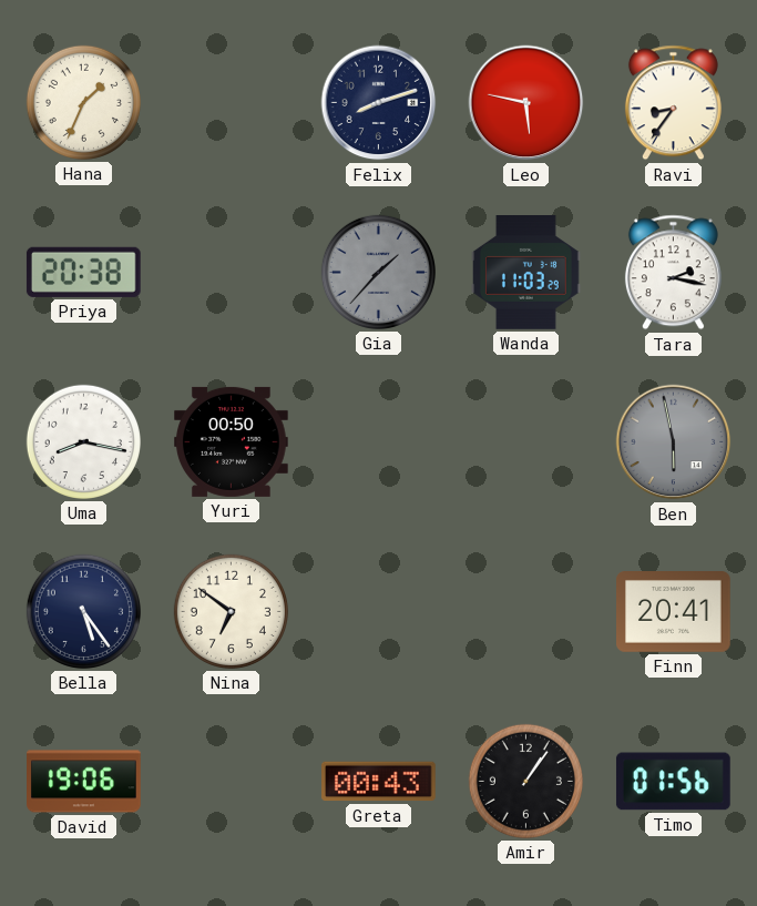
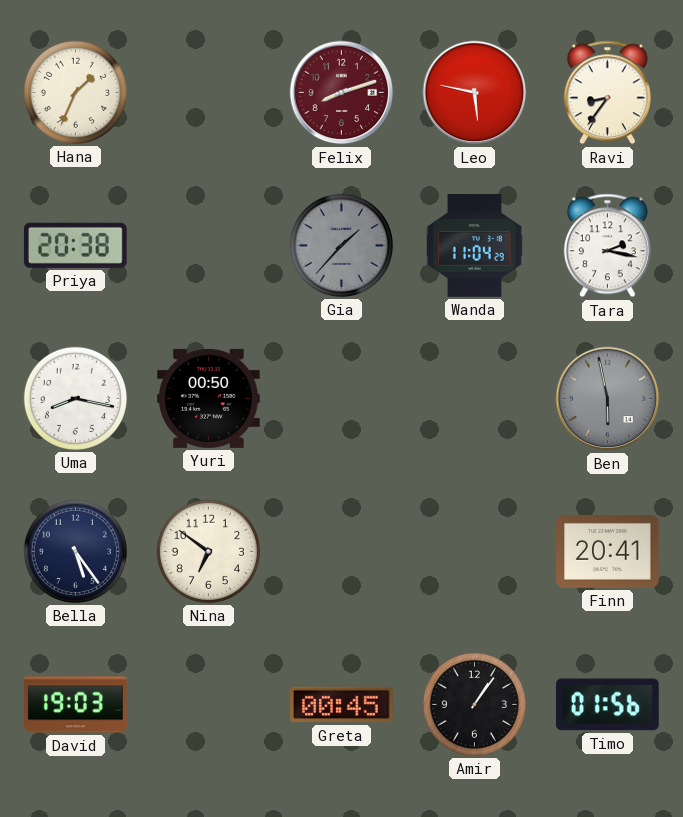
Felix dial: navy -> burgundy
Wanda: 11:03 -> 11:04
David: 19:06 -> 19:03
Greta: 00:43 -> 00:45
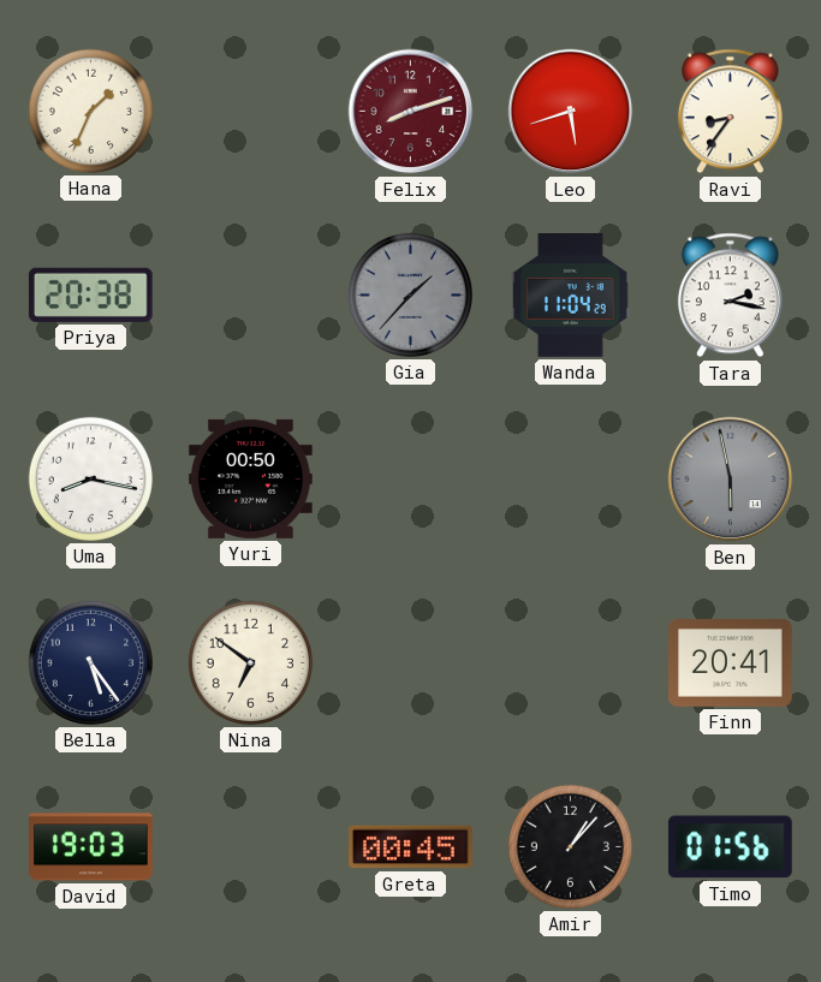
Leo: 5:47 -> 5:42
Amir: 1:06 -> 1:07
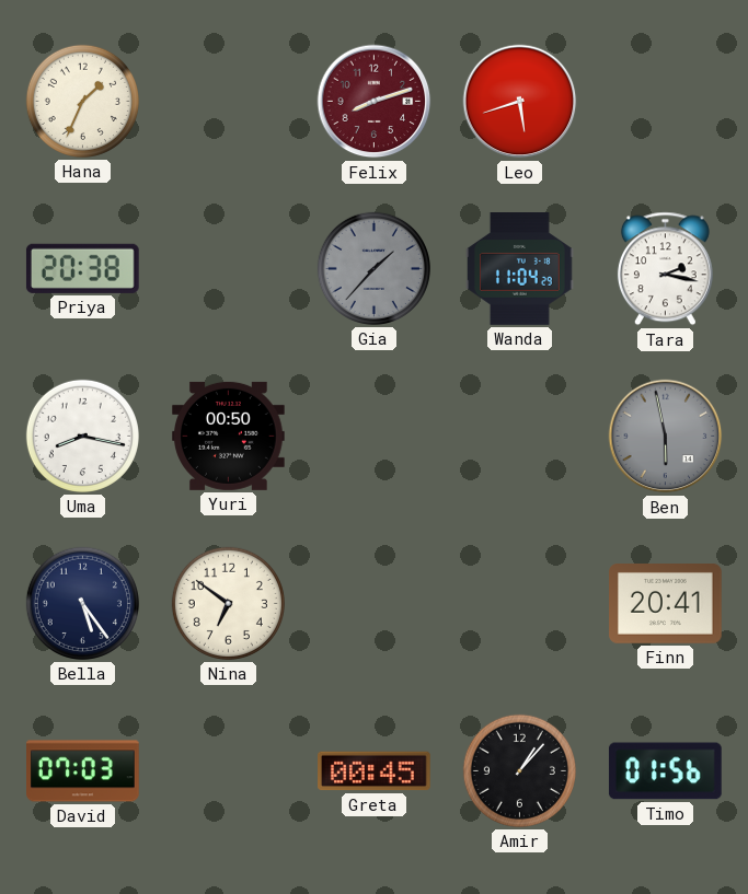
Ravi: 8:36 -> none
David: 19:03 -> 07:03
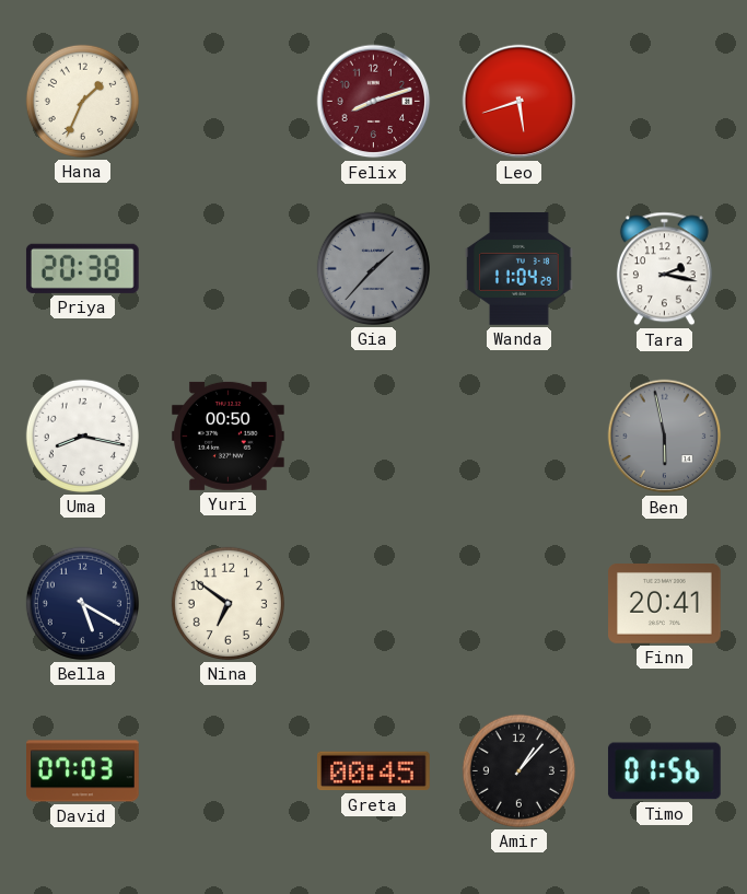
Bella: 5:24 -> 5:20
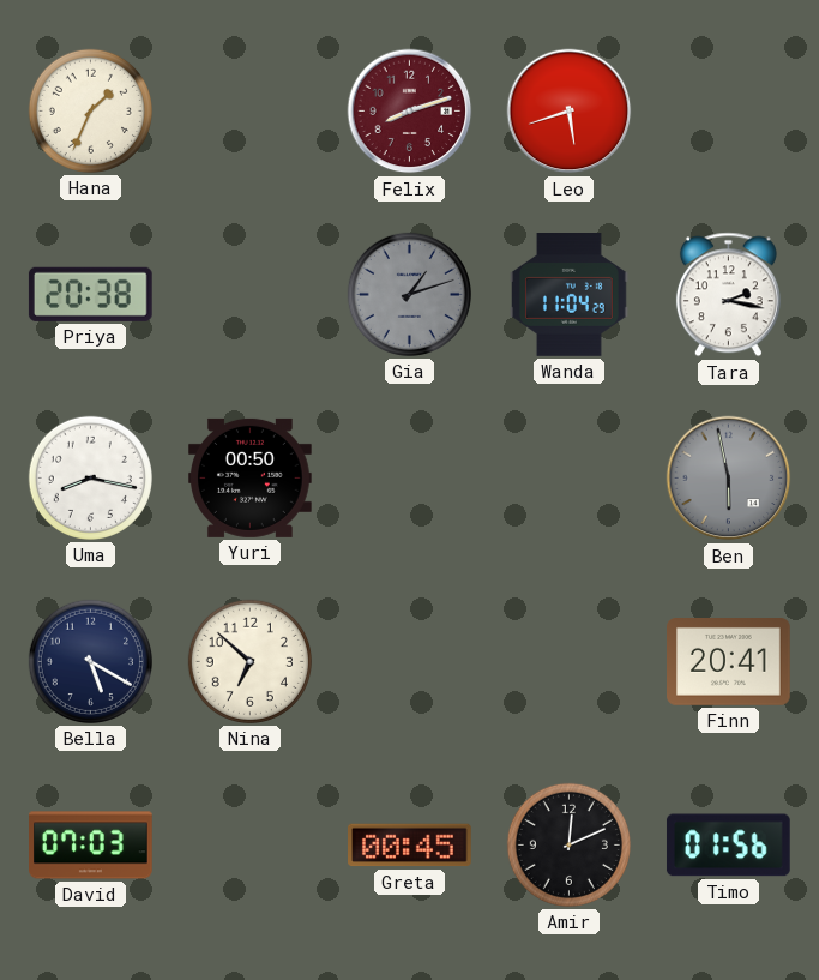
Gia: 1:37 -> 1:12
Nina: 6:51 -> 6:52
Amir: 1:07 -> 12:11
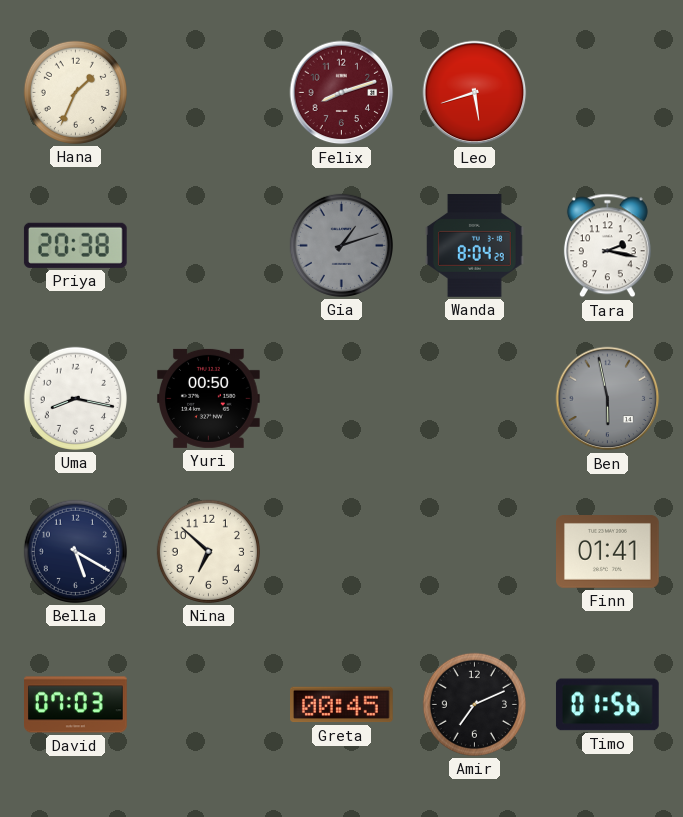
Wanda: 11:04 -> 8:04
Finn: 20:41 -> 01:41
Amir: 12:11 -> 7:11
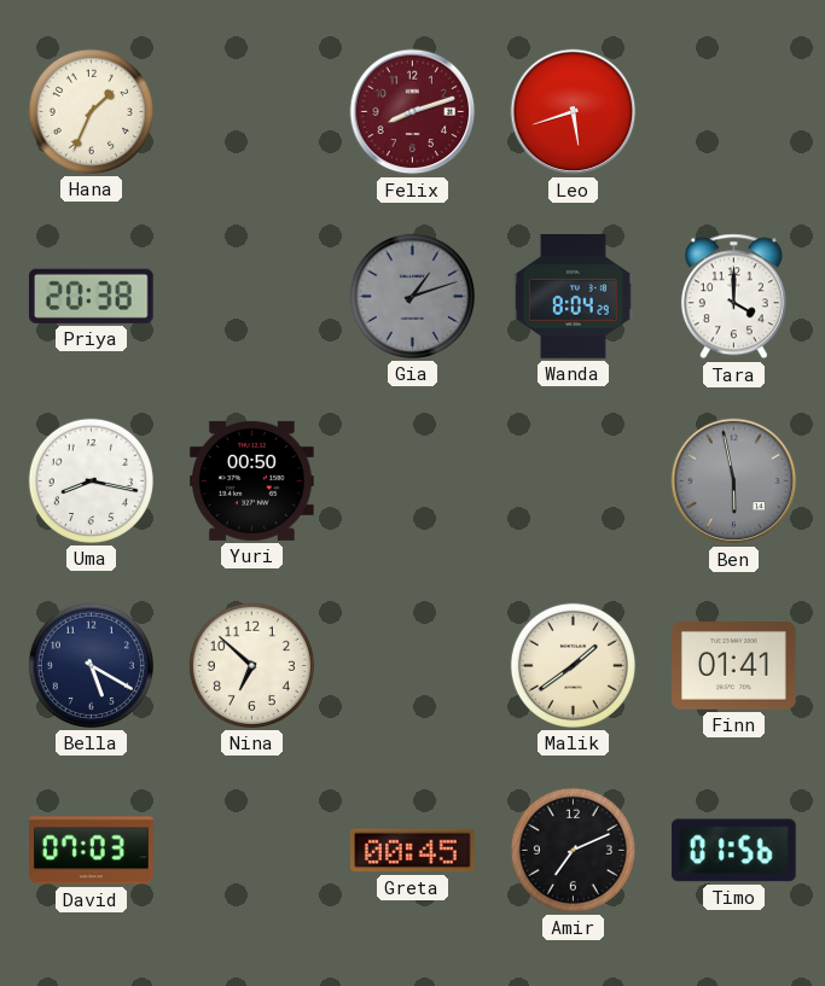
Tara: 2:17 -> 4:00
Malik: none -> 1:39
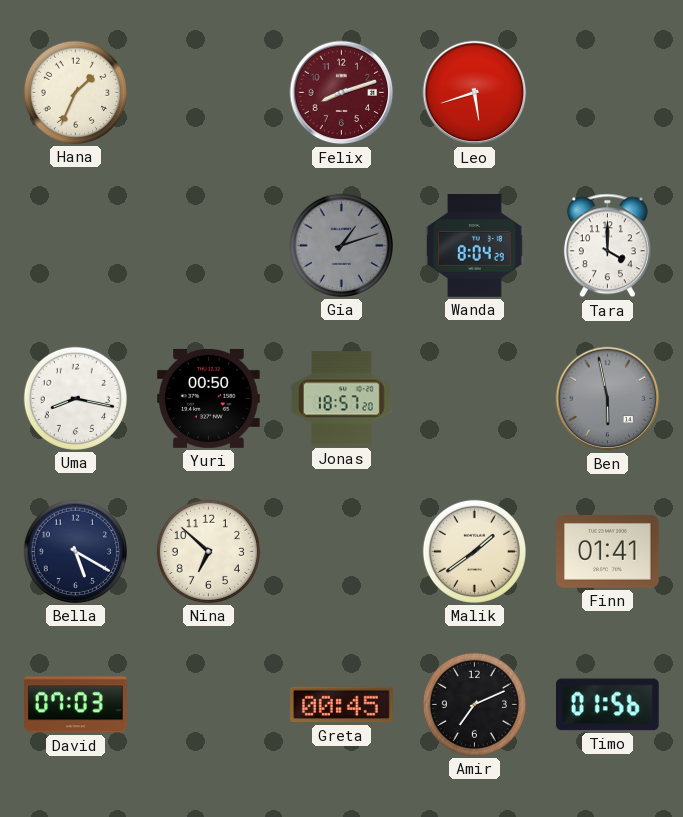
Priya: 20:38 -> none
Jonas: none -> 18:57
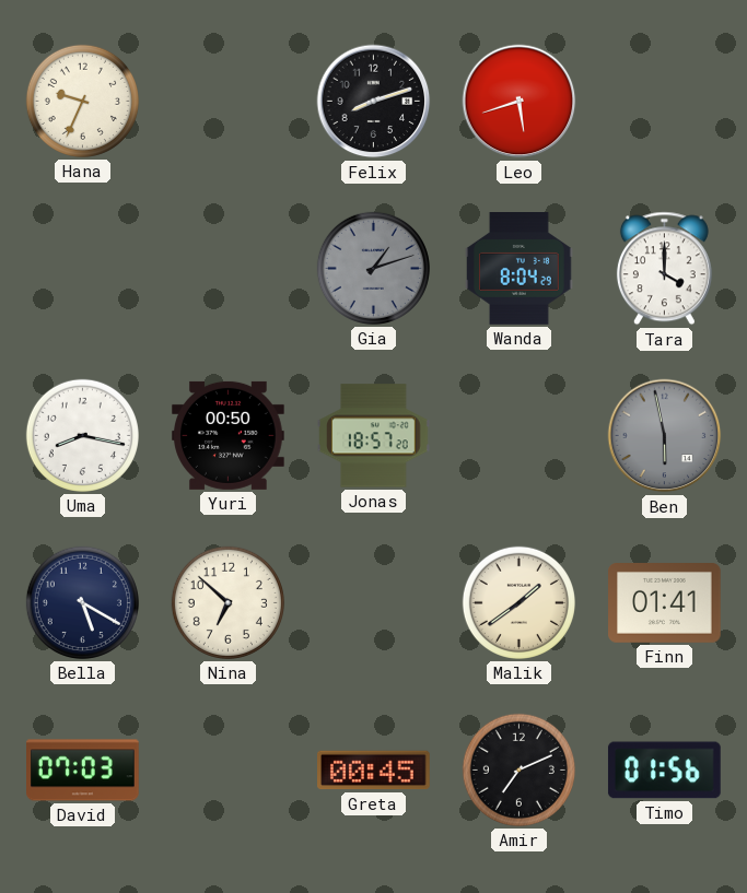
Hana: 1:34 -> 9:34
Felix dial: burgundy -> black
